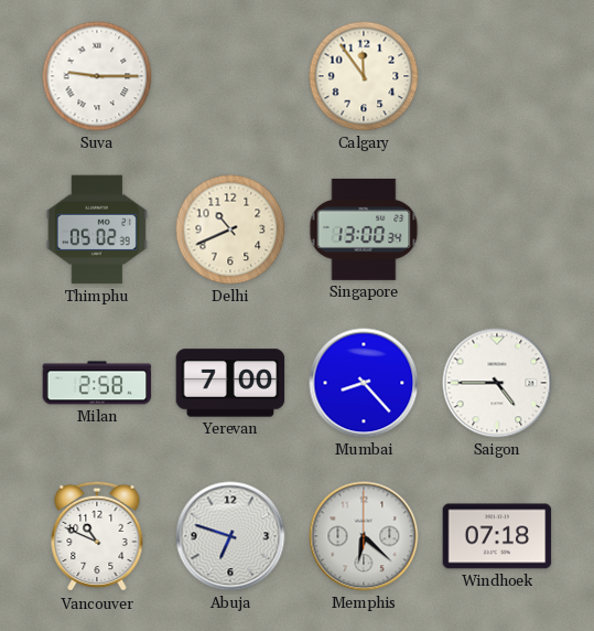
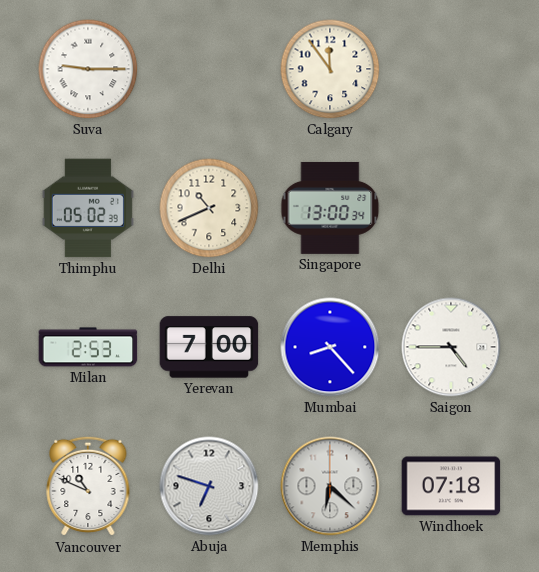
Milan: 2:58 -> 2:53
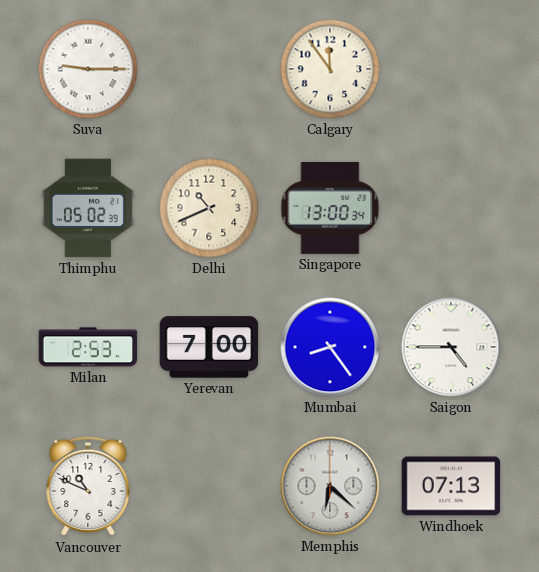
Mumbai: 8:23 -> 8:24
Abuja: 6:48 -> none
Windhoek: 07:18 -> 07:13
